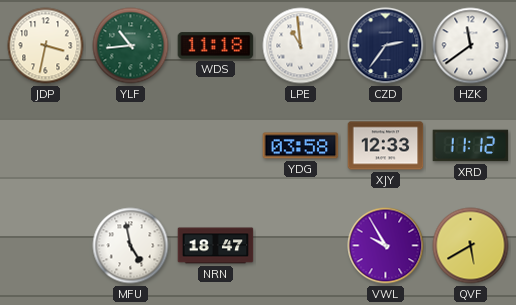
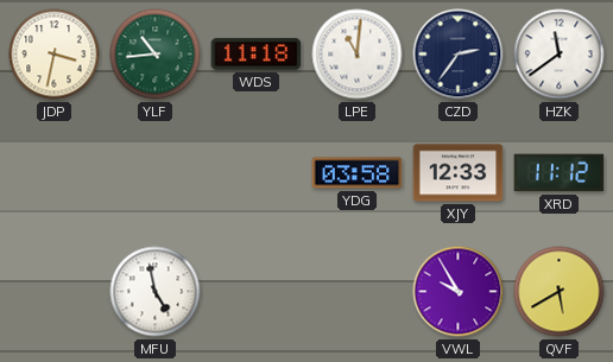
LPE: 10:59 -> 11:01
NRN: 18:47 -> none
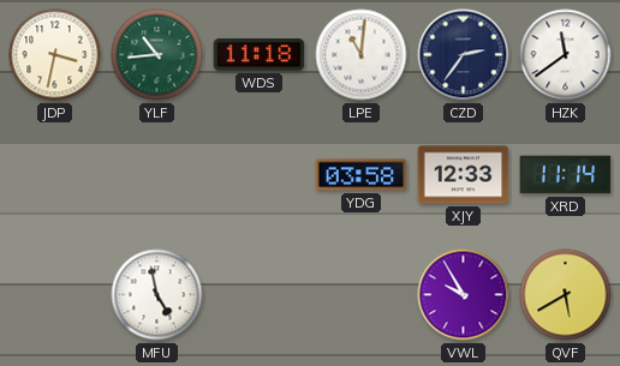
XRD: 11:12 -> 11:14
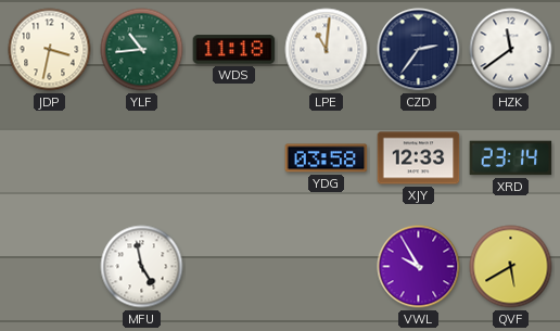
XRD: 11:14 -> 23:14
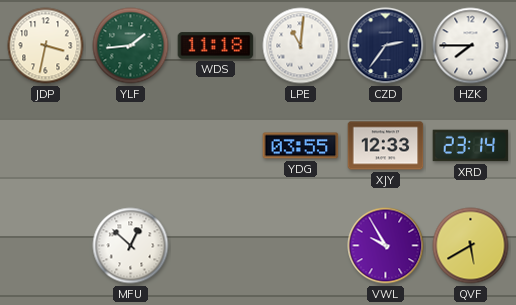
YLF: 10:44 -> 1:44
HZK: 11:39 -> 7:45
YDG: 03:58 -> 03:55
MFU: 4:58 -> 12:52
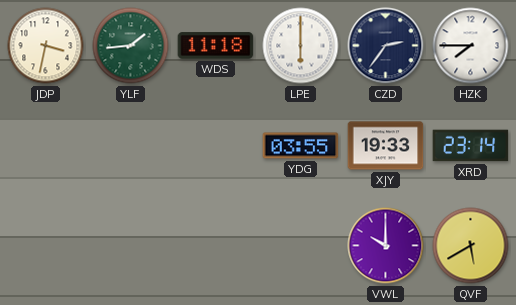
LPE: 11:01 -> 6:00
XJY: 12:33 -> 19:33
MFU: 12:52 -> none
VWL: 9:55 -> 10:00
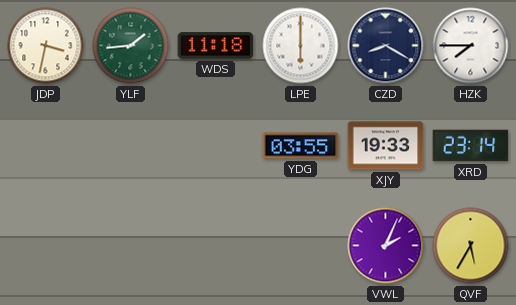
CZD: 2:36 -> 8:20
VWL: 10:00 -> 2:04
QVF: 5:40 -> 5:35
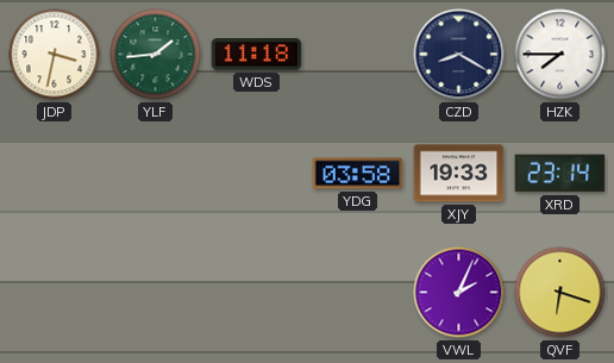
LPE: 6:00 -> none
YDG: 03:55 -> 03:58
QVF: 5:35 -> 6:18
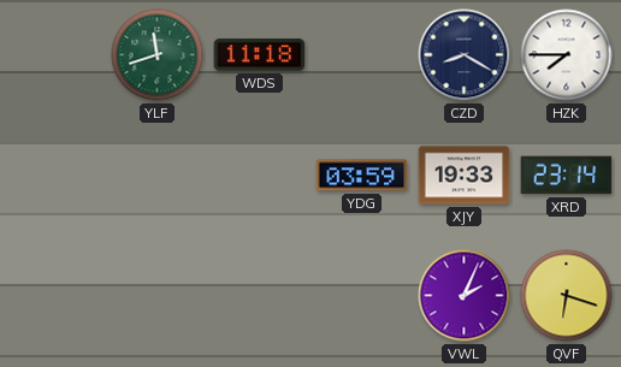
JDP: 3:32 -> none
YLF: 1:44 -> 11:42
YDG: 03:58 -> 03:59
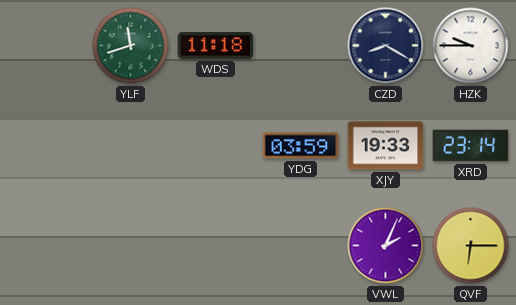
HZK: 7:45 -> 9:45
QVF: 6:18 -> 6:15
